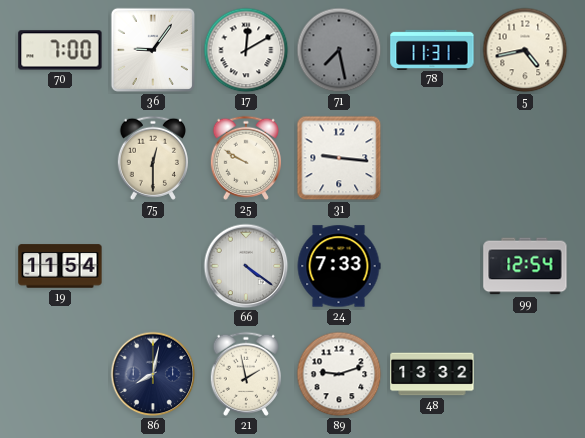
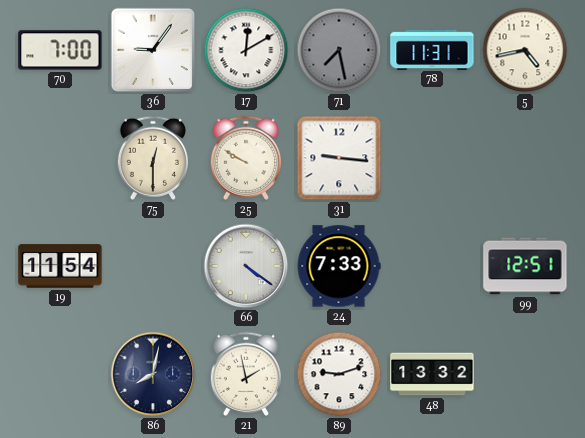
99: 12:54 -> 12:51
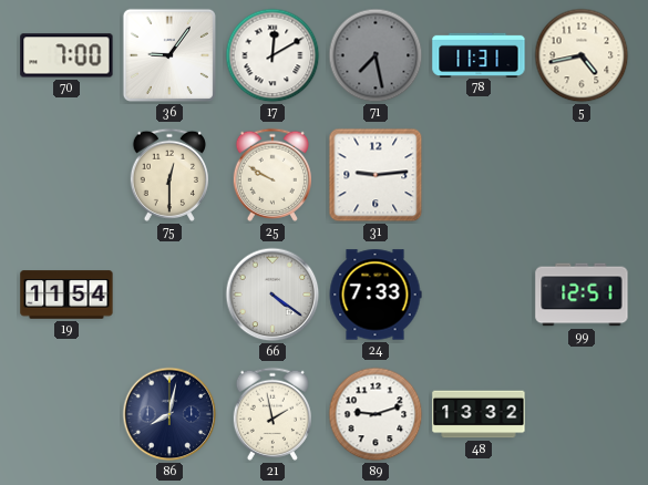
31: 9:16 -> 9:14
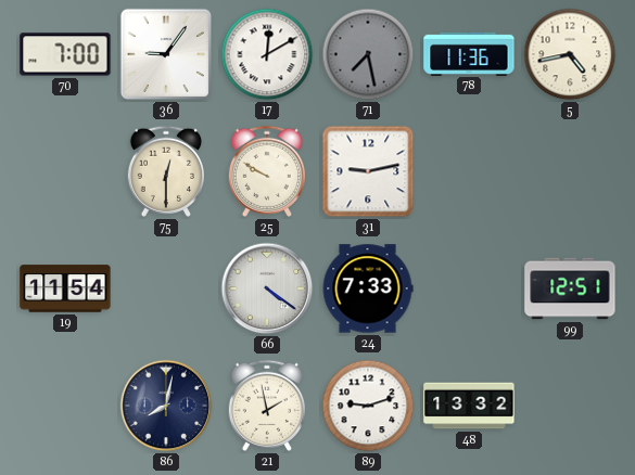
78: 11:31 -> 11:36
31: 9:14 -> 9:13
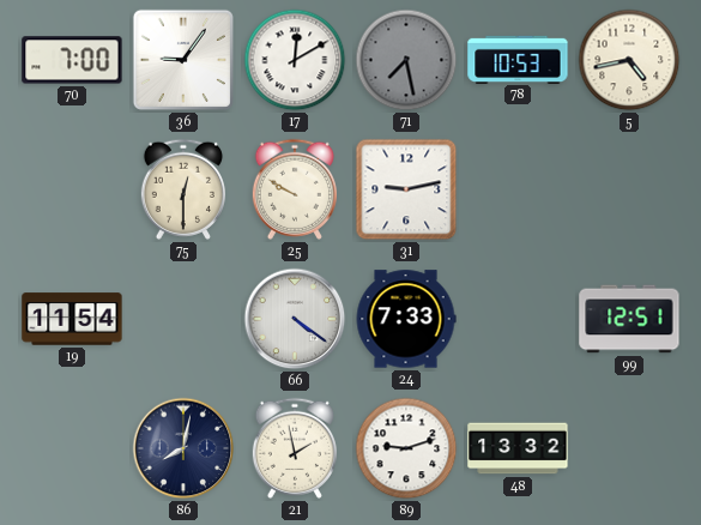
78: 11:36 -> 10:53
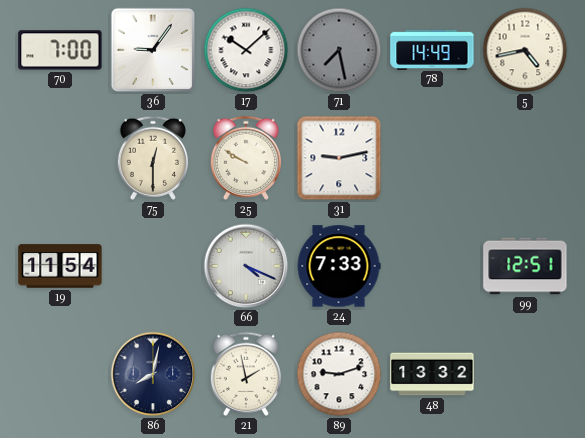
17: 12:10 -> 10:08
78: 10:53 -> 14:49
66: 4:21 -> 4:19
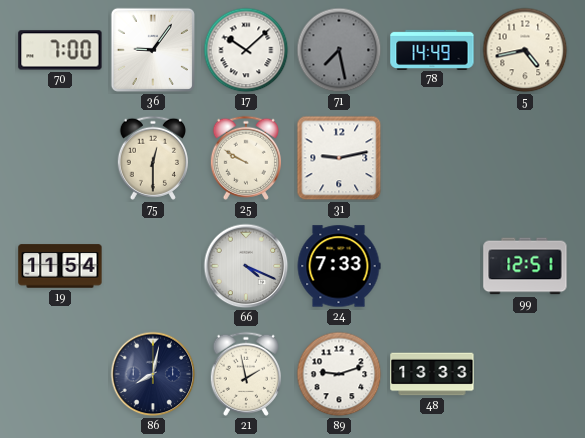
48: 13:32 -> 13:33
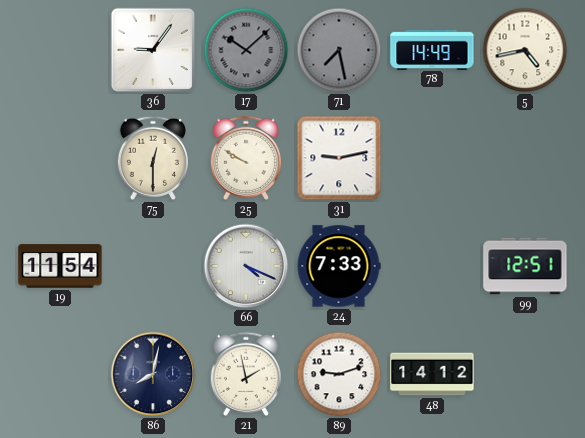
70: 7:00 -> none
17 dial: white -> grey
48: 13:33 -> 14:12
